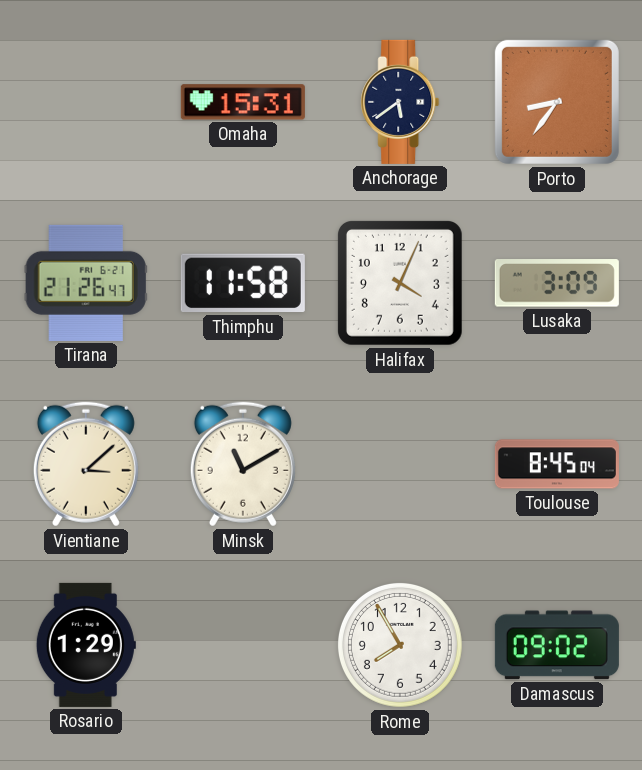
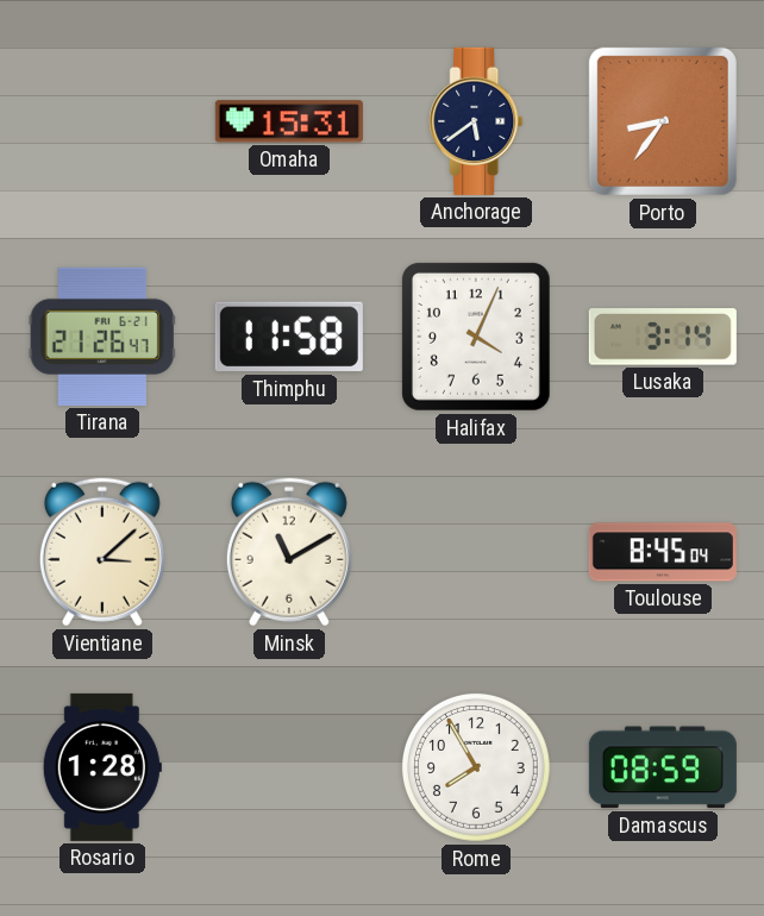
Lusaka: 3:09 -> 3:14
Rosario: 1:29 -> 1:28
Damascus: 09:02 -> 08:59
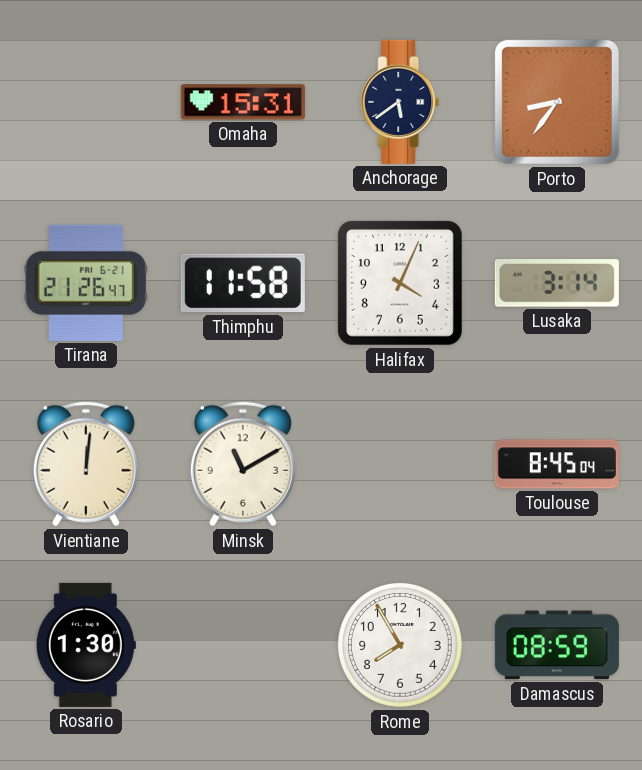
Vientiane: 3:08 -> 12:01
Rosario: 1:28 -> 1:30
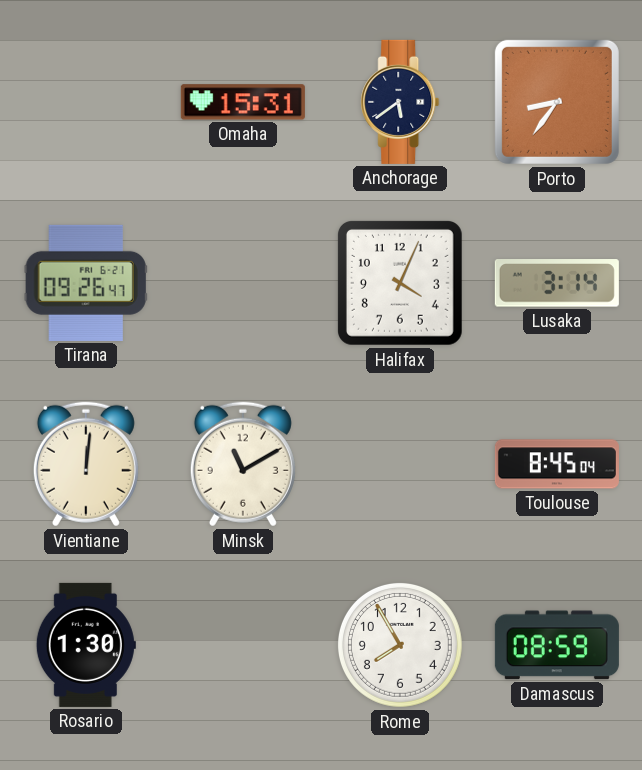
Tirana: 21:26 -> 09:26
Thimphu: 11:58 -> none
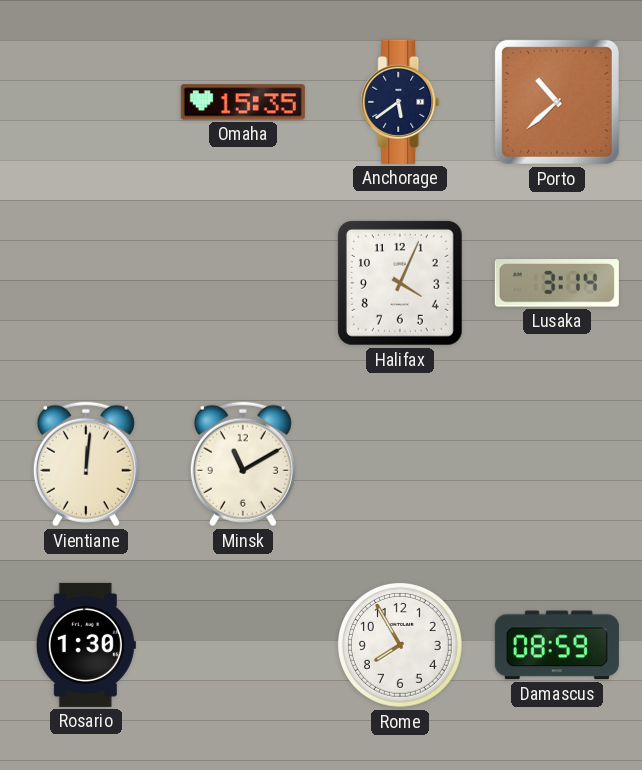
Omaha: 15:31 -> 15:35
Porto: 8:36 -> 10:38
Tirana: 09:26 -> none
Toulouse: 8:45 -> none
